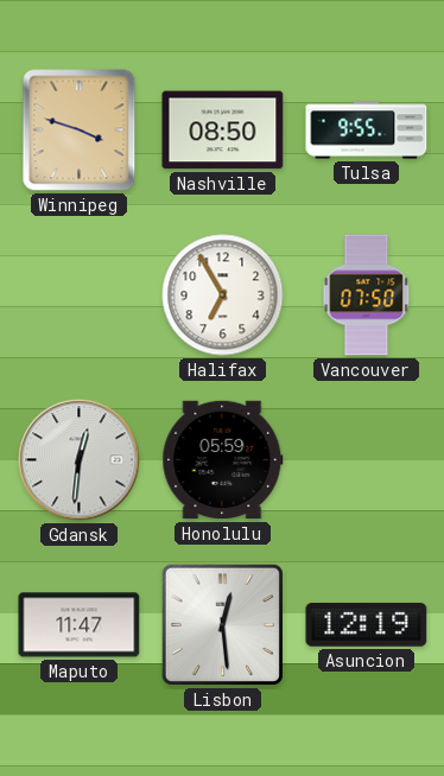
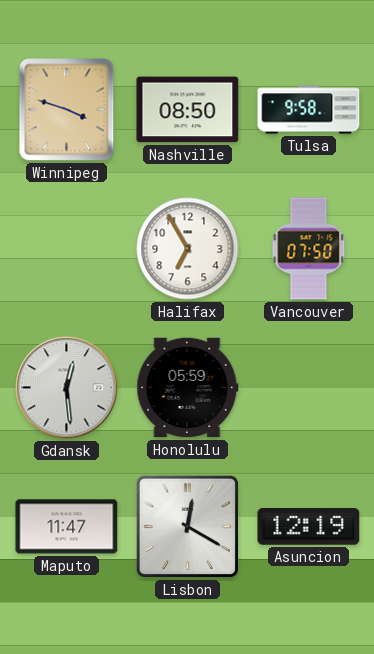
Tulsa: 9:55 -> 9:58
Gdansk: 12:31 -> 12:29
Lisbon: 12:29 -> 12:20
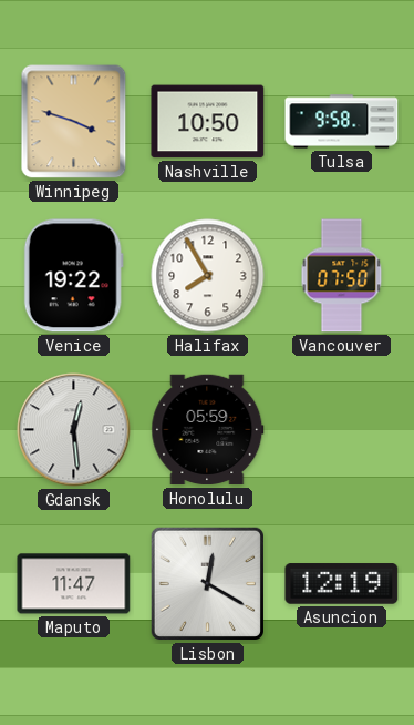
Nashville: 08:50 -> 10:50
Venice: none -> 19:22
Halifax: 6:55 -> 7:55
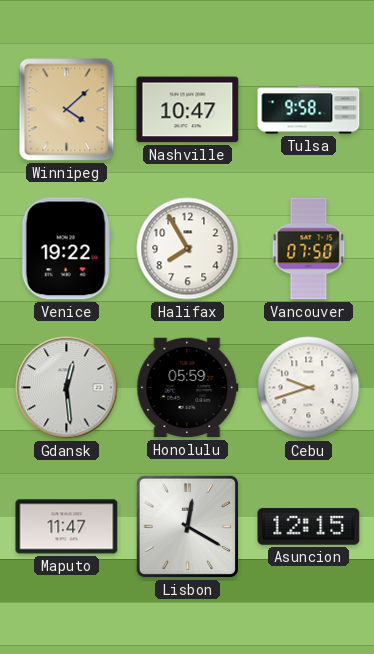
Winnipeg: 3:48 -> 4:08
Nashville: 10:50 -> 10:47
Cebu: none -> 9:42
Asuncion: 12:19 -> 12:15
